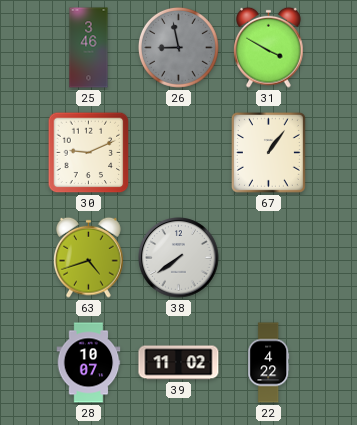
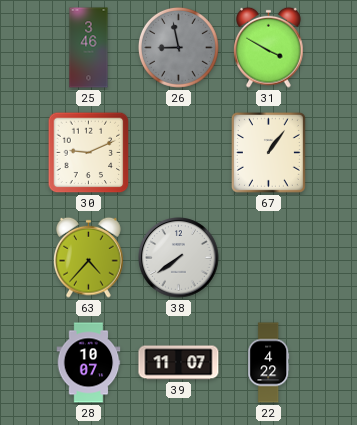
63: 4:42 -> 4:37
39: 11:02 -> 11:07
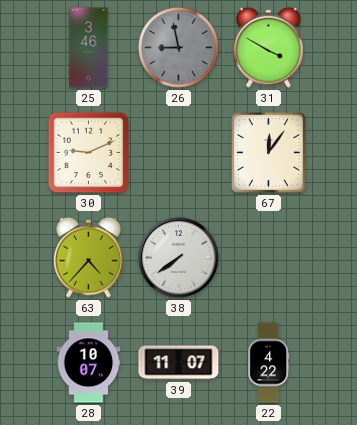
67: 1:06 -> 12:06
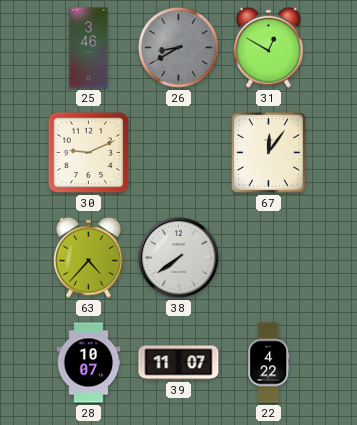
26: 8:58 -> 8:40
31: 3:50 -> 12:50
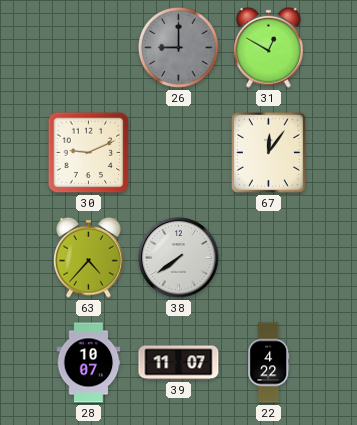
25: 3:46 -> none
26: 8:40 -> 9:00
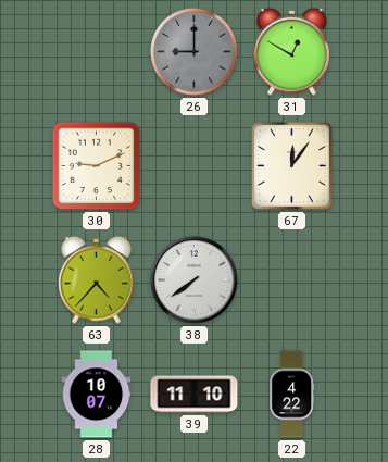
39: 11:07 -> 11:10
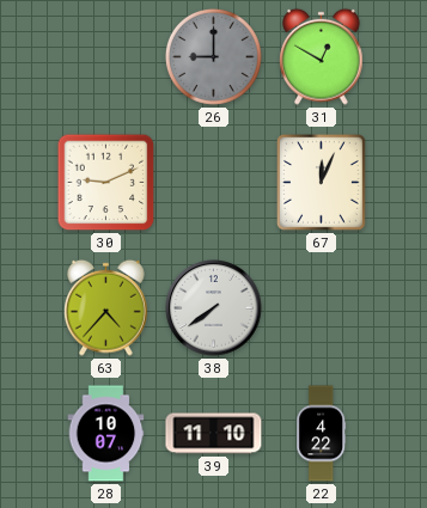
67: 12:06 -> 12:04
